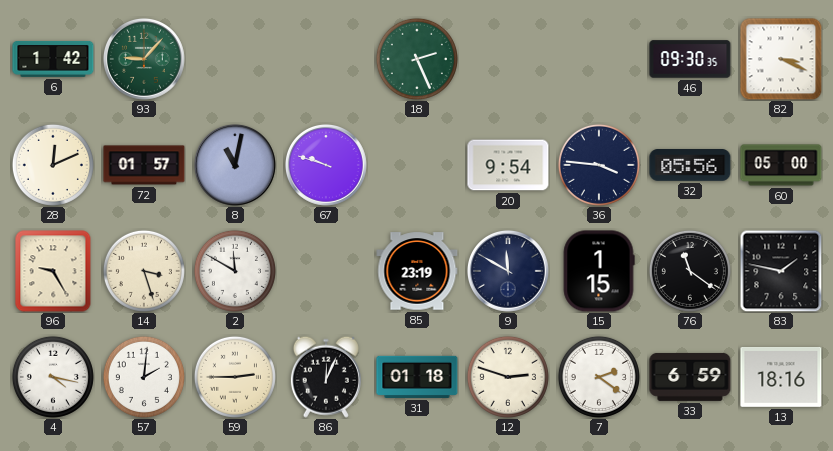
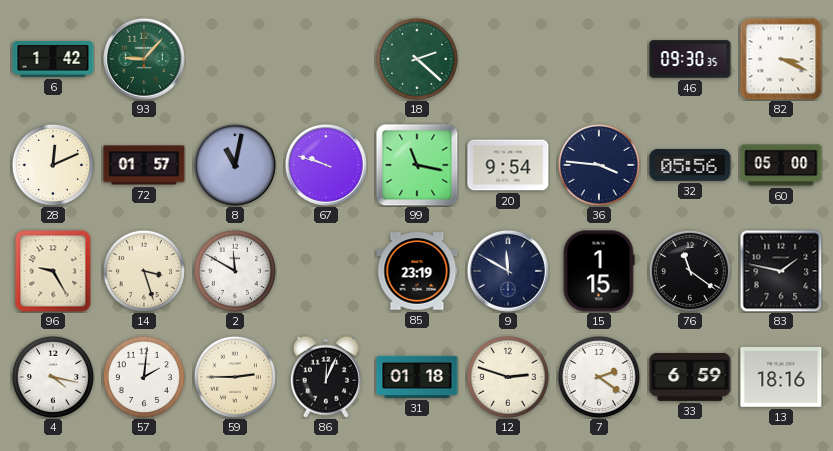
18: 2:26 -> 2:22
99: none -> 11:17
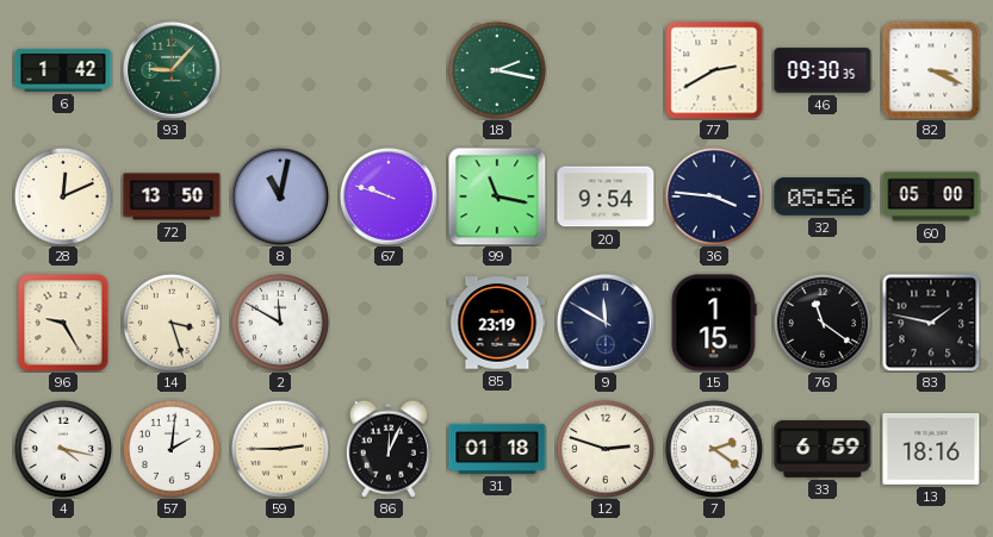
18: 2:22 -> 2:17
77: none -> 2:40
72: 01:57 -> 13:50
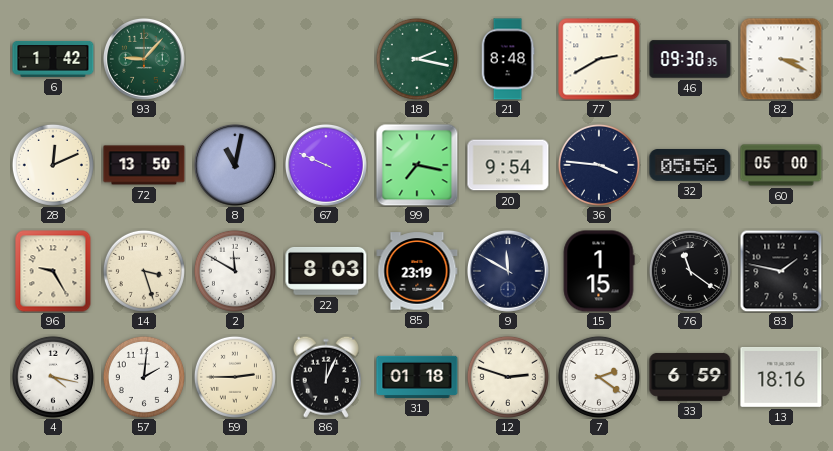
21: none -> 8:48
67: 9:48 -> 9:49
99: 11:17 -> 7:17
22: none -> 8:03
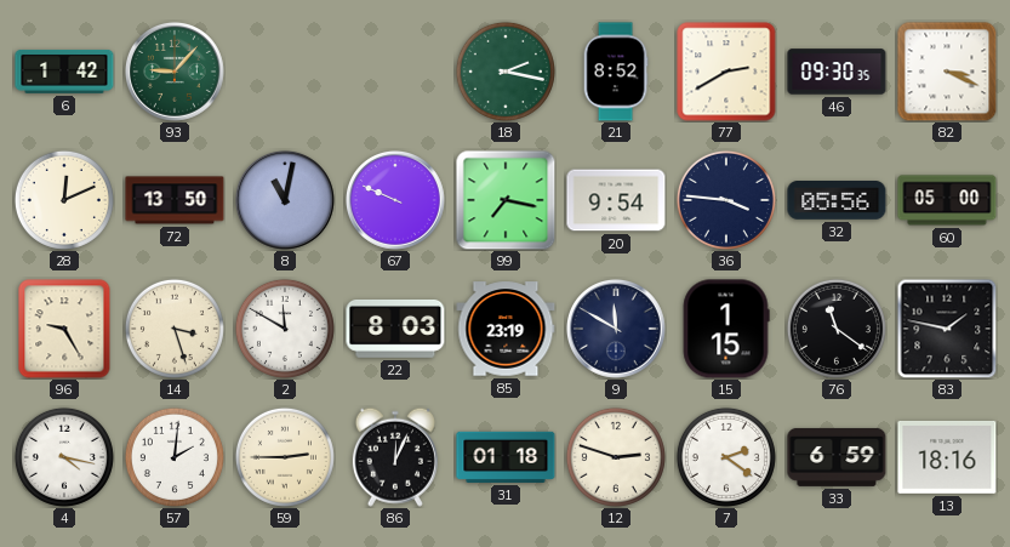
21: 8:48 -> 8:52
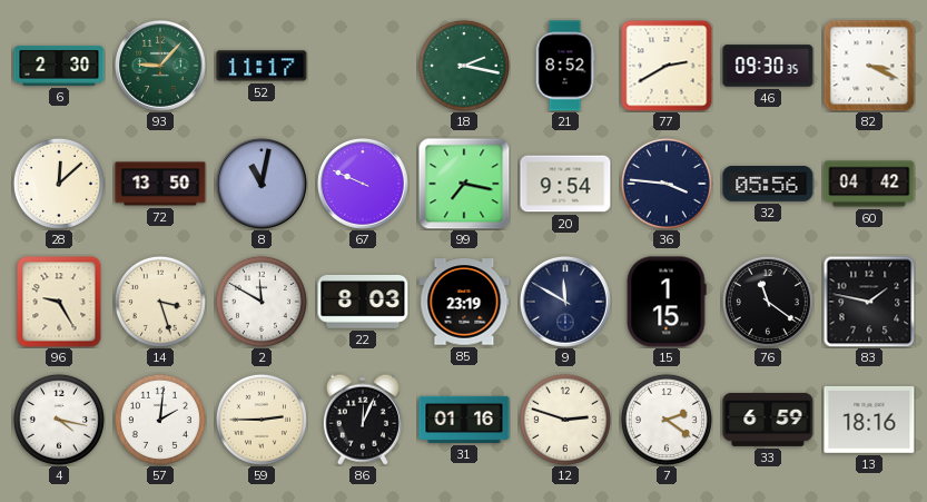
6: 1:42 -> 2:30
52: none -> 11:17
28: 12:11 -> 12:08
60: 05:00 -> 04:42
31: 01:18 -> 01:16
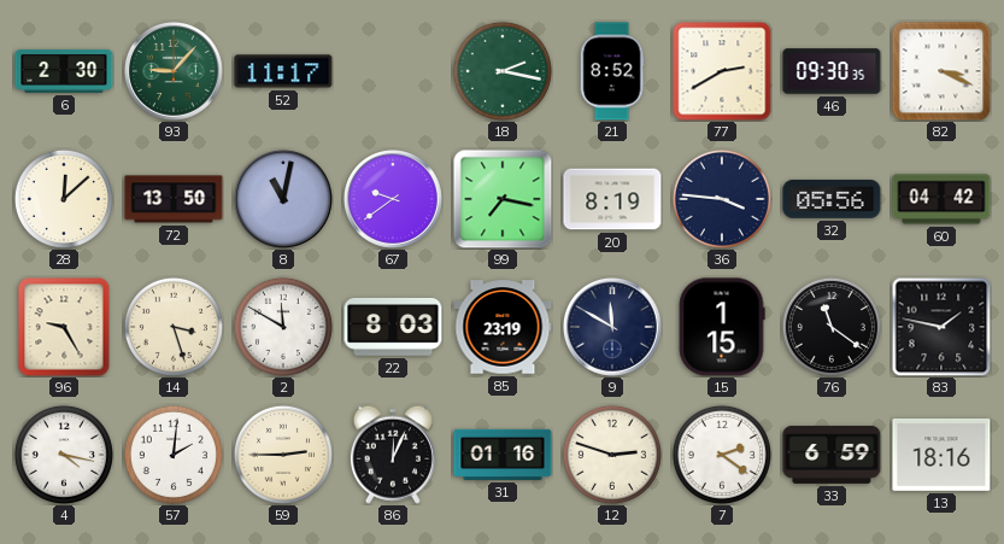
67: 9:49 -> 9:39
20: 9:54 -> 8:19
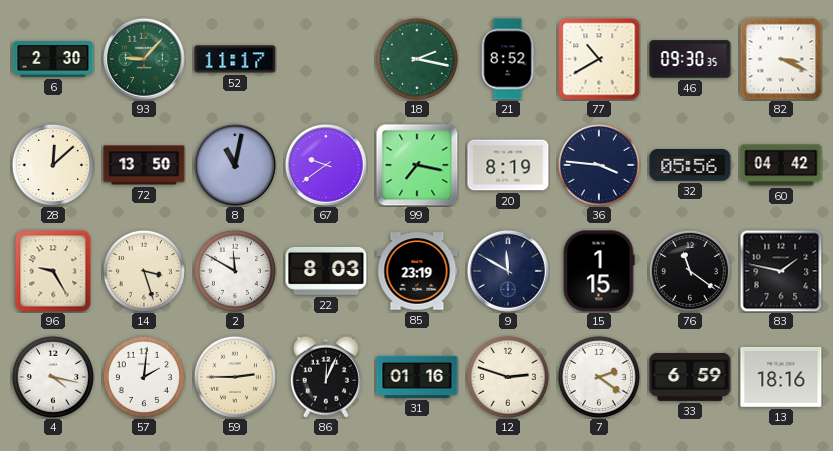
77: 2:40 -> 10:40
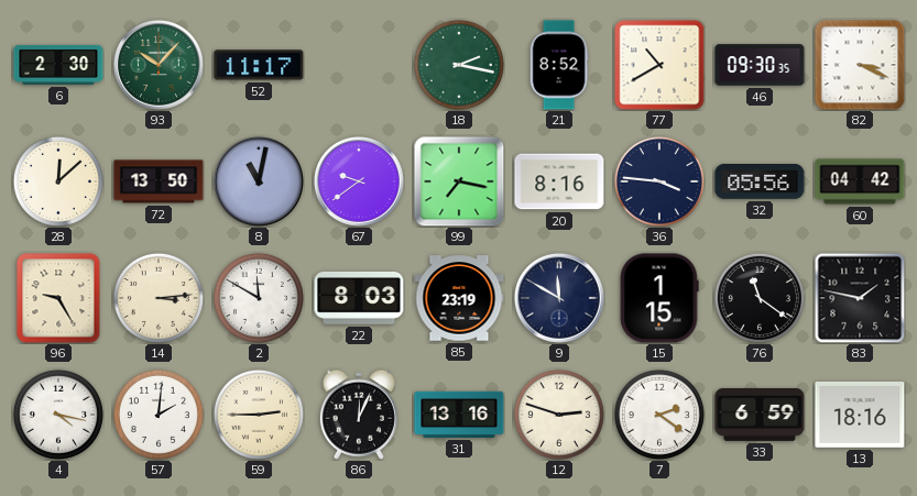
93: 9:07 -> 10:07
20: 8:19 -> 8:16
14: 3:27 -> 3:14
31: 01:16 -> 13:16
